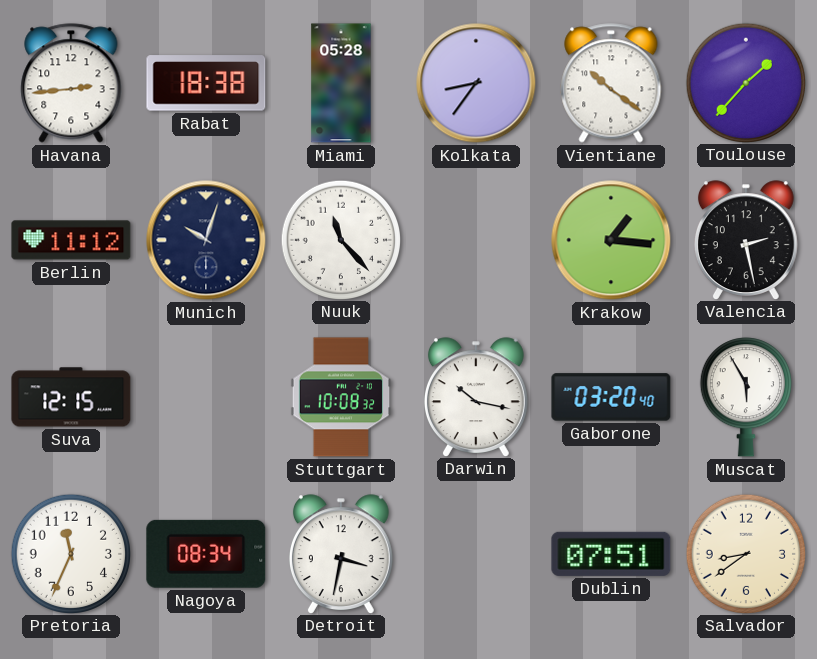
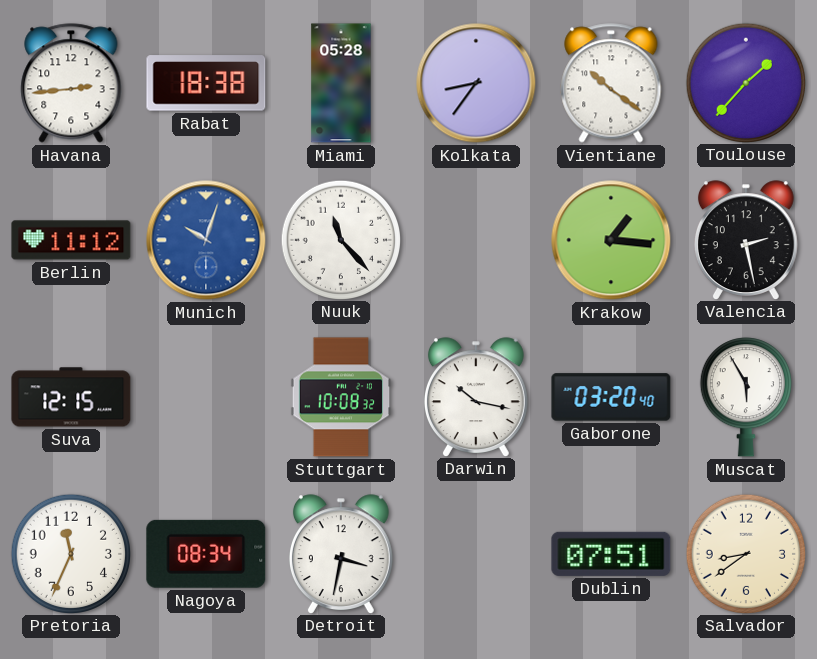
Munich dial: navy -> blue
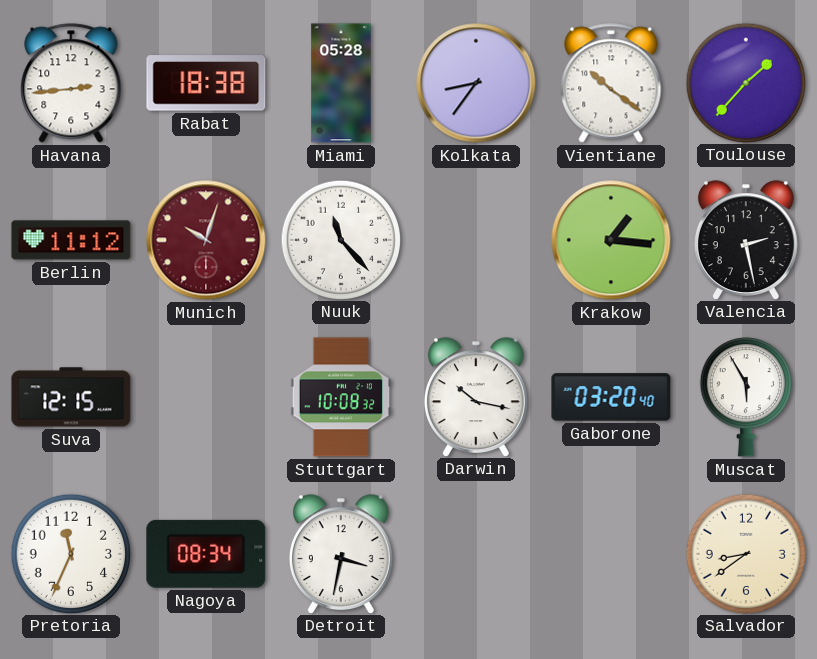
Munich dial: blue -> burgundy
Dublin: 07:51 -> none
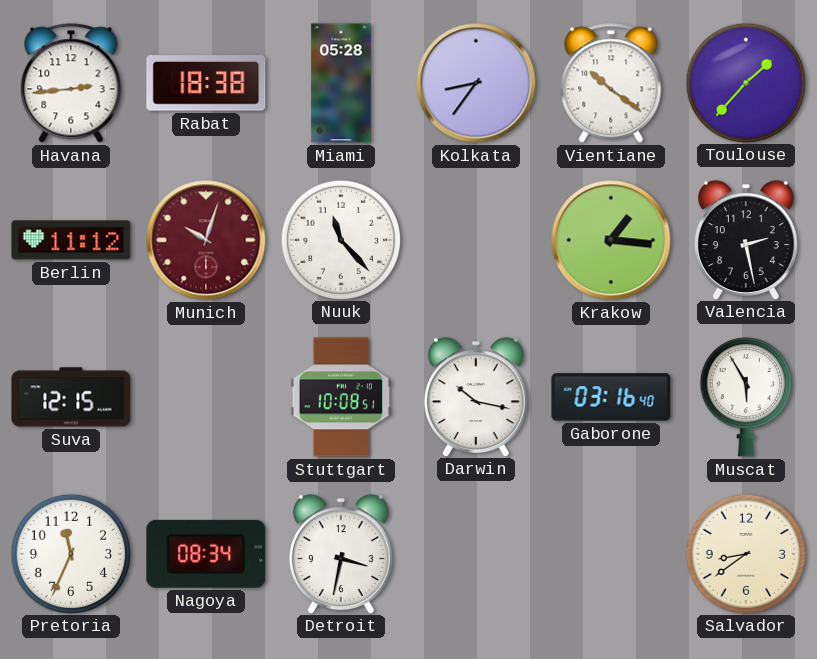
Stuttgart: 10:08:32 -> 10:08:51
Gaborone: 03:20 -> 03:16
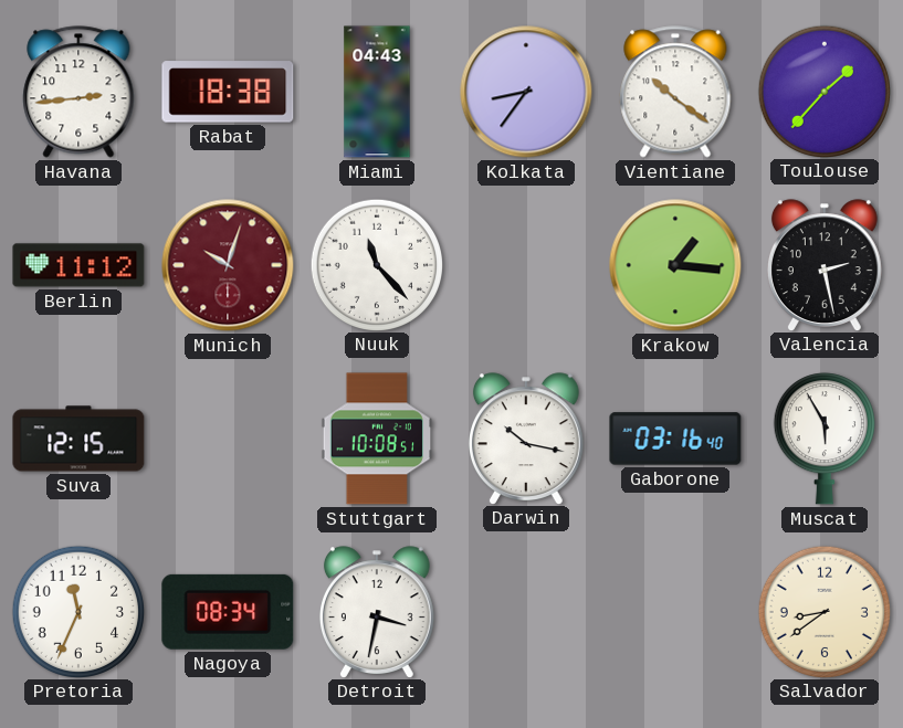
Miami: 05:28 -> 04:43
